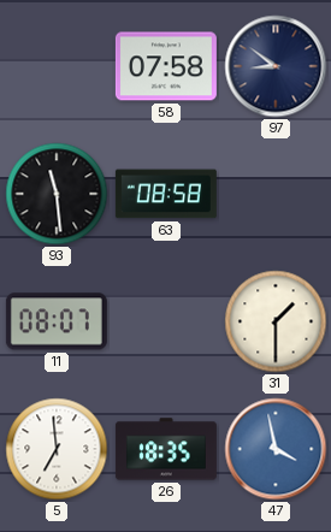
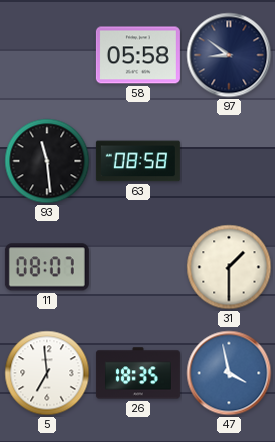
58: 07:58 -> 05:58
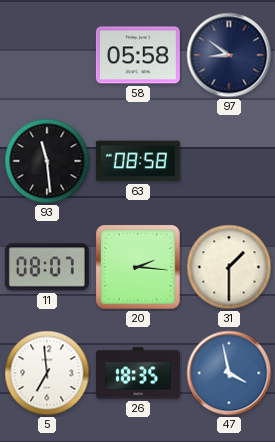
20: none -> 2:16
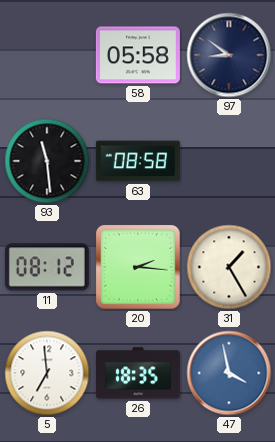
11: 08:07 -> 08:12
31: 1:30 -> 1:25
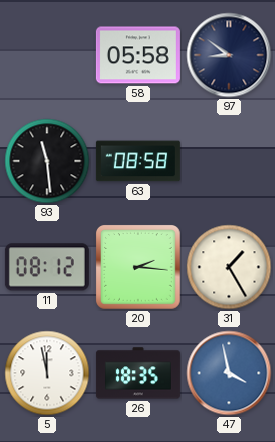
5: 6:59 -> 11:58
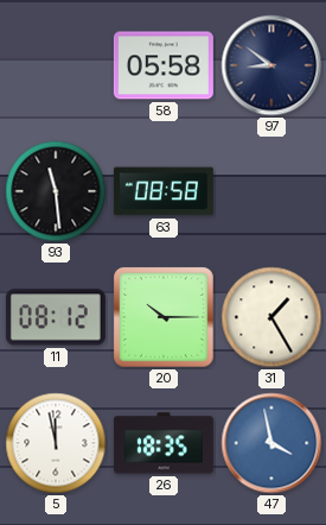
20: 2:16 -> 10:15
